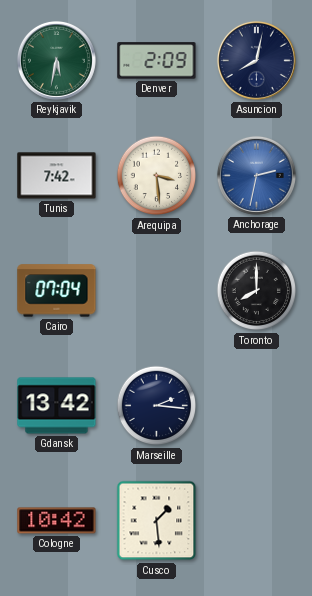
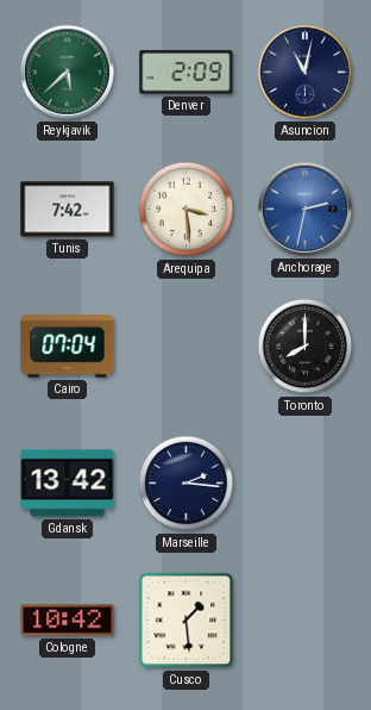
Reykjavik: 5:32 -> 5:38
Asuncion: 8:02 -> 11:02
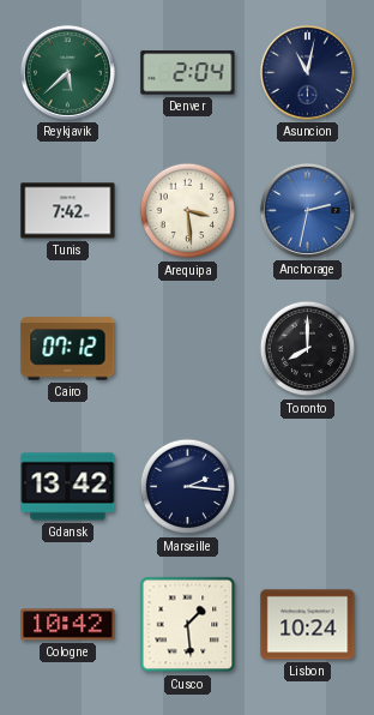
Denver: 2:09 -> 2:04
Cairo: 07:04 -> 07:12
Lisbon: none -> 10:24
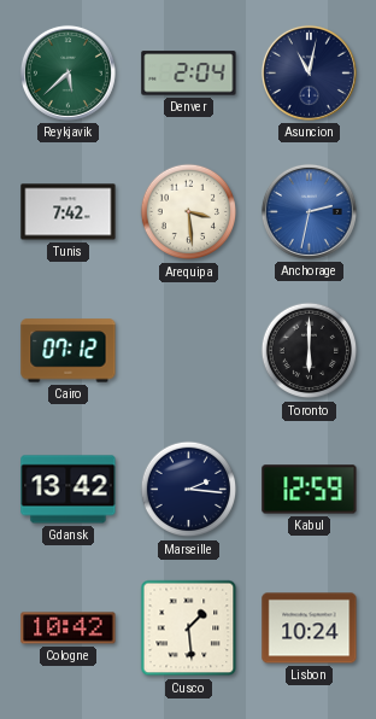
Toronto: 8:00 -> 6:00
Kabul: none -> 12:59
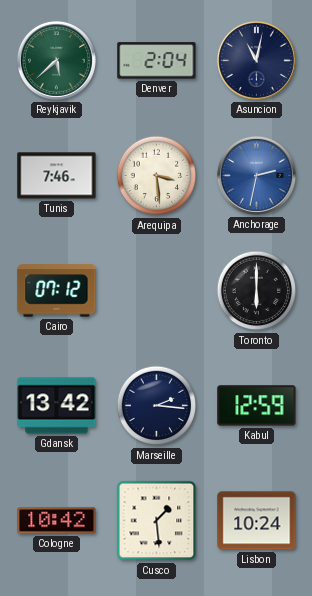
Tunis: 7:42 -> 7:46
